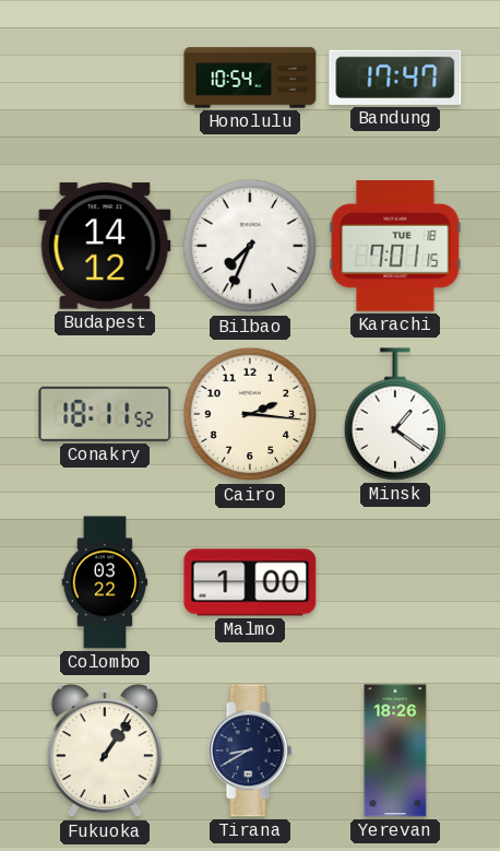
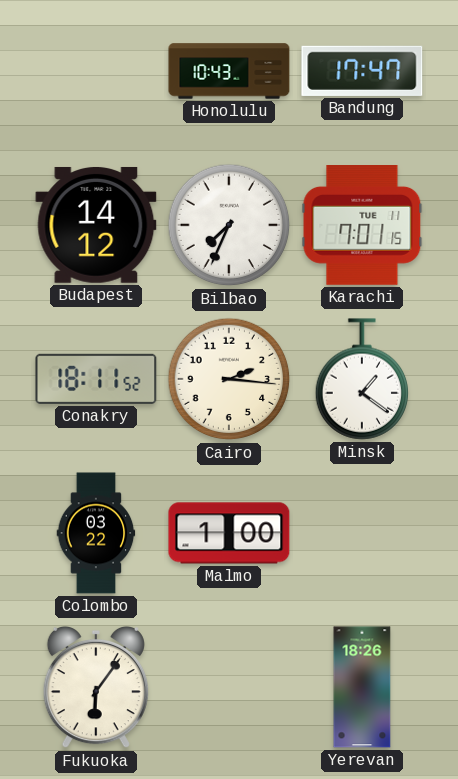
Honolulu: 10:54 -> 10:43
Karachi date: TUE 18 -> TUE 11
Fukuoka: 1:06 -> 6:06
Tirana: 8:40 -> none
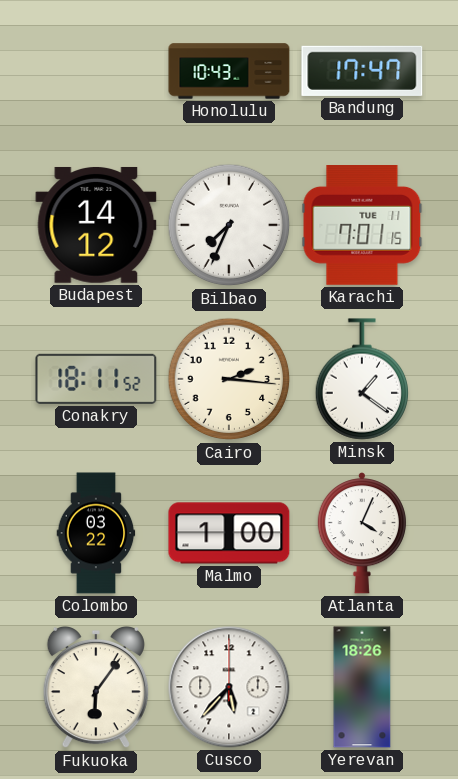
Atlanta: none -> 4:04
Cusco: none -> 5:37
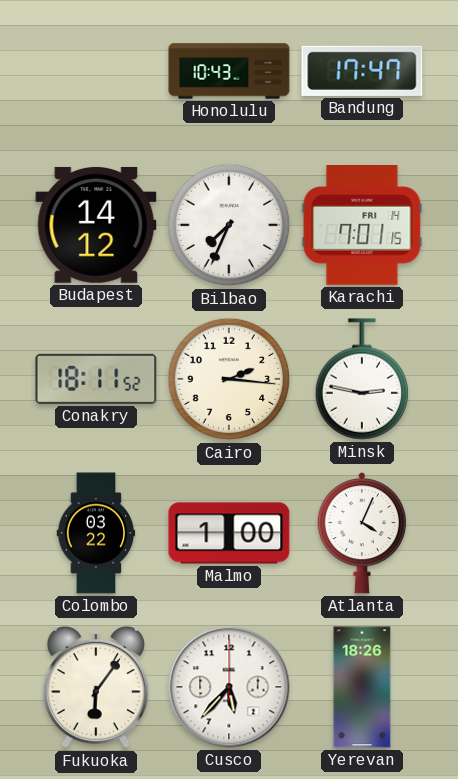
Karachi date: TUE 11 -> FRI 14
Minsk: 1:21 -> 2:47
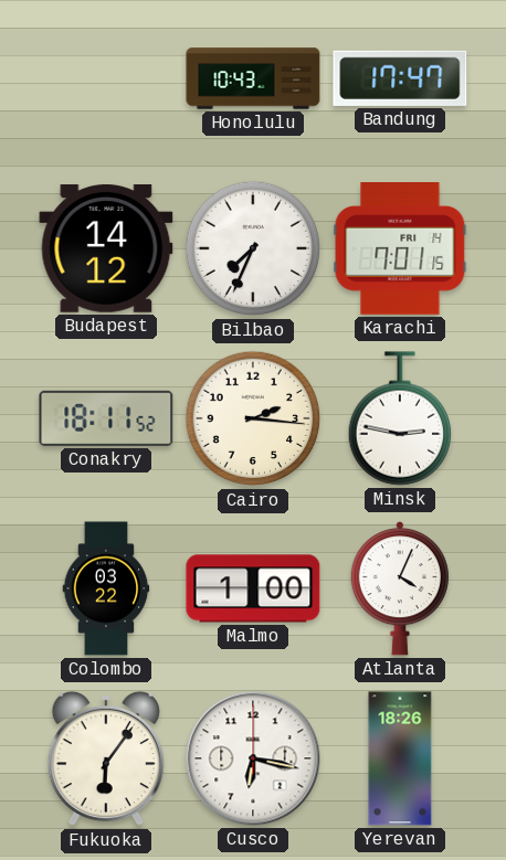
Cusco: 5:37 -> 6:17
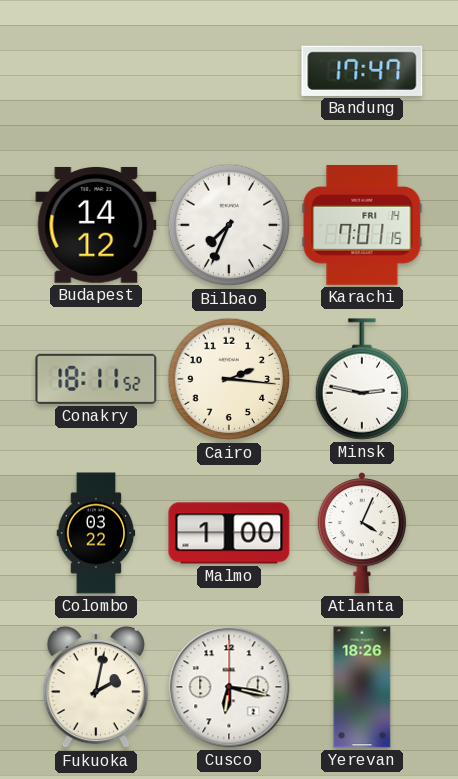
Honolulu: 10:43 -> none
Fukuoka: 6:06 -> 2:02
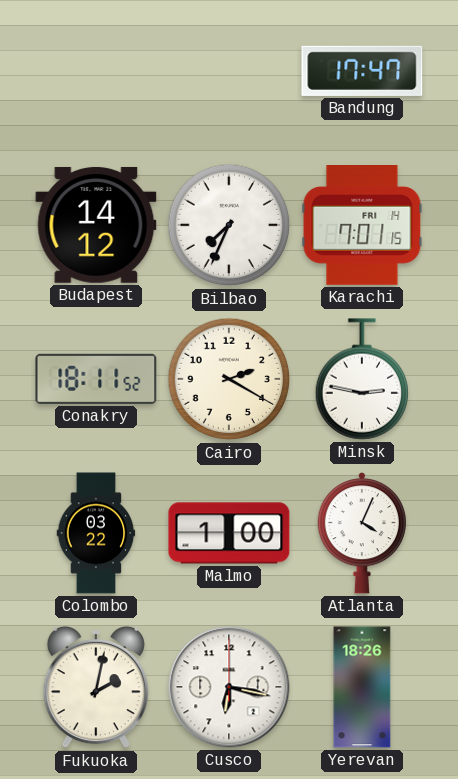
Cairo: 2:16 -> 2:20
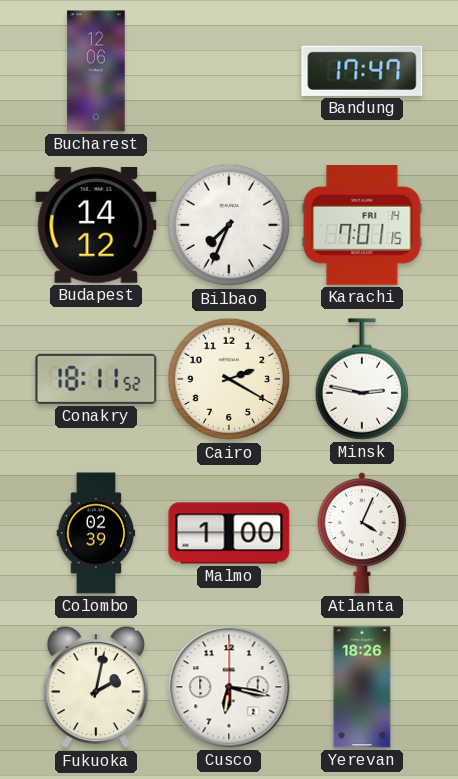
Bucharest: none -> 12:06
Colombo: 03:22 -> 02:39
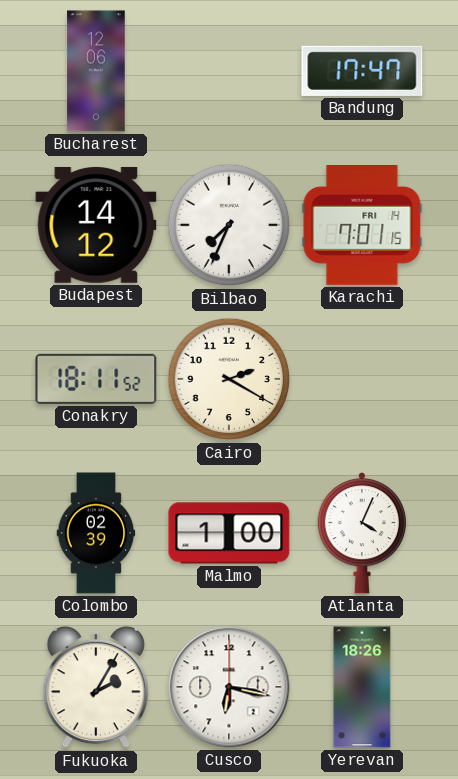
Minsk: 2:47 -> none
Fukuoka: 2:02 -> 2:05
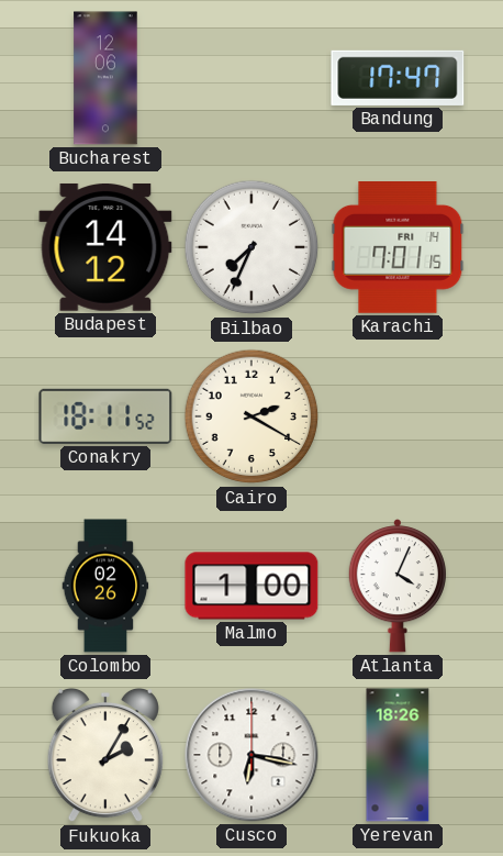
Colombo: 02:39 -> 02:26
